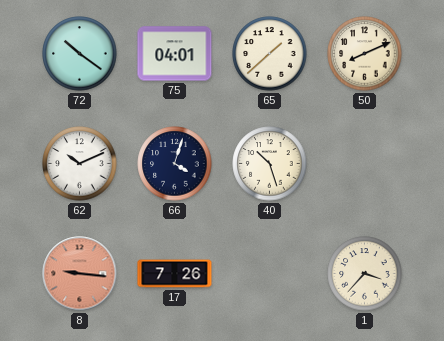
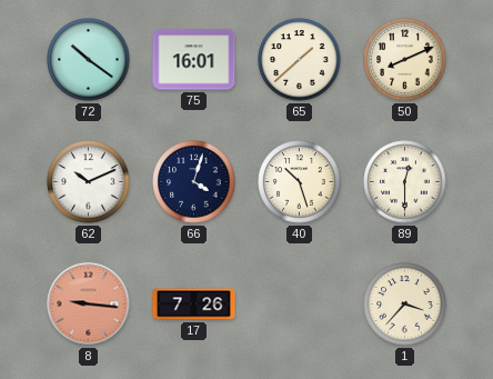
75: 04:01 -> 16:01
89: none -> 12:30
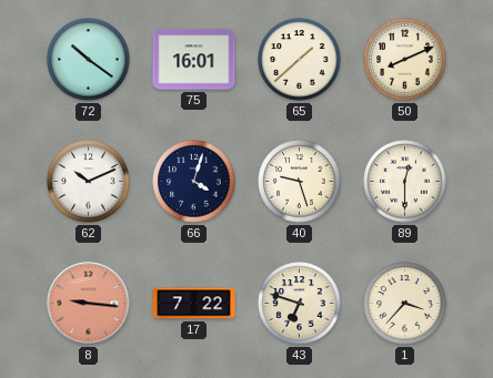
40: 10:27 -> 9:27
17: 7:26 -> 7:22
43: none -> 6:48
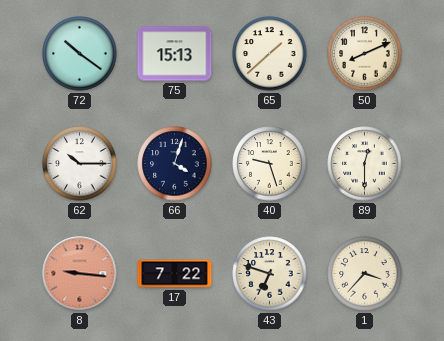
75: 16:01 -> 15:13
62: 10:11 -> 10:15
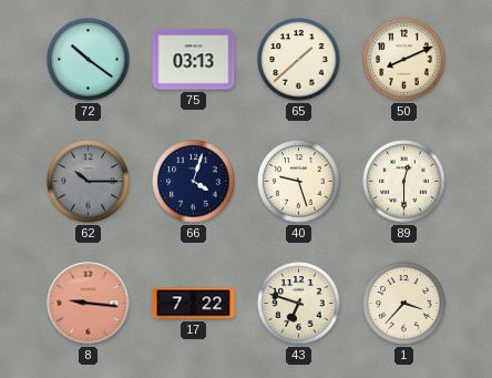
75: 15:13 -> 03:13
62 dial: white -> grey
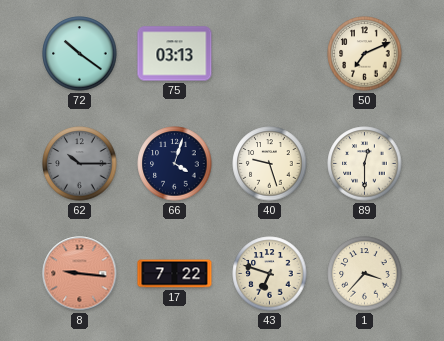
65: 1:38 -> none
50: 8:11 -> 7:11
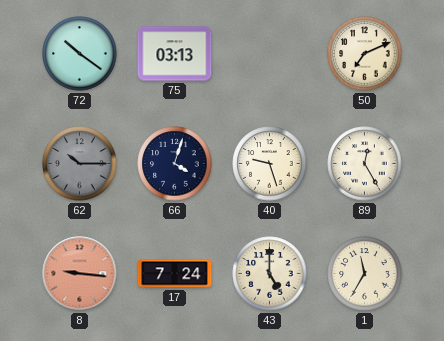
89: 12:30 -> 12:25
17: 7:22 -> 7:24
43: 6:48 -> 5:00
1: 3:37 -> 11:35
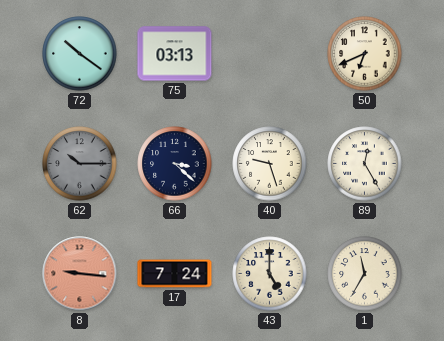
50: 7:11 -> 6:41
66: 4:03 -> 3:22
